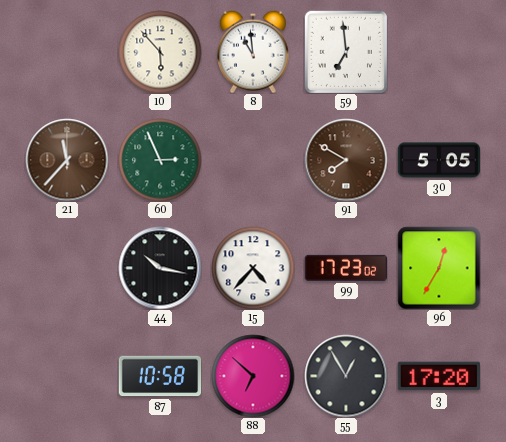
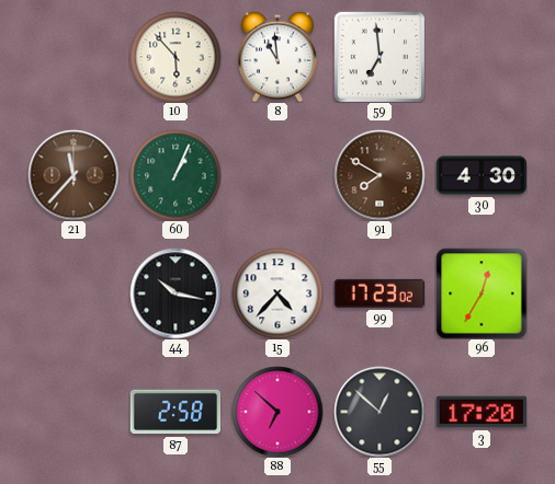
60: 2:56 -> 1:04
30: 5:05 -> 4:30
87: 10:58 -> 2:58
55: 12:55 -> 12:52
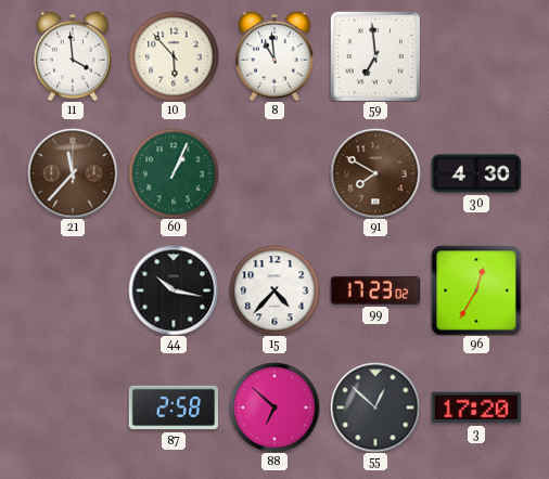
11: none -> 3:59
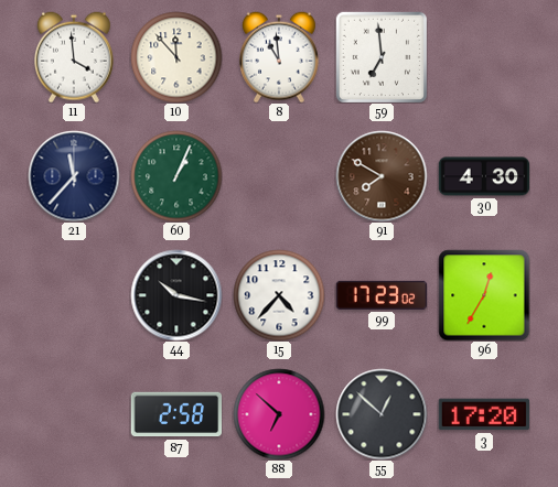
10: 5:53 -> 11:53
21 dial: brown -> navy
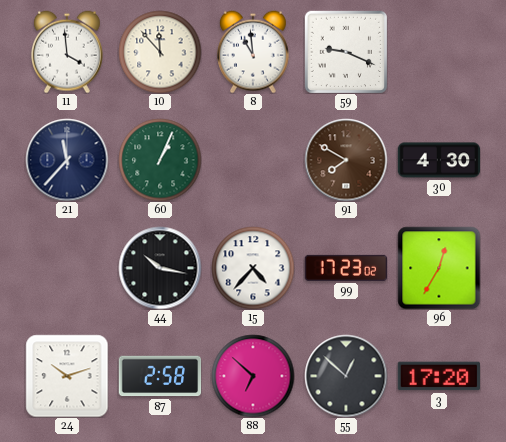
59: 6:59 -> 9:19
24: none -> 10:12
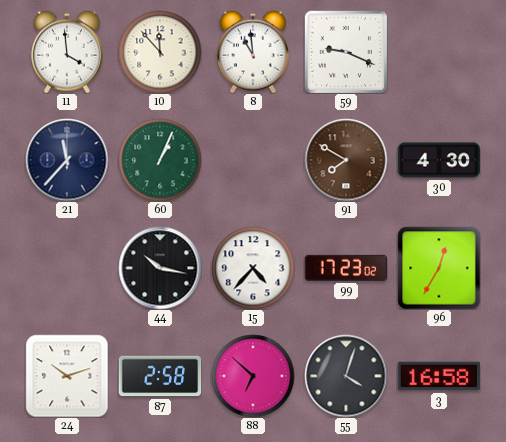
55: 12:52 -> 4:03
3: 17:20 -> 16:58
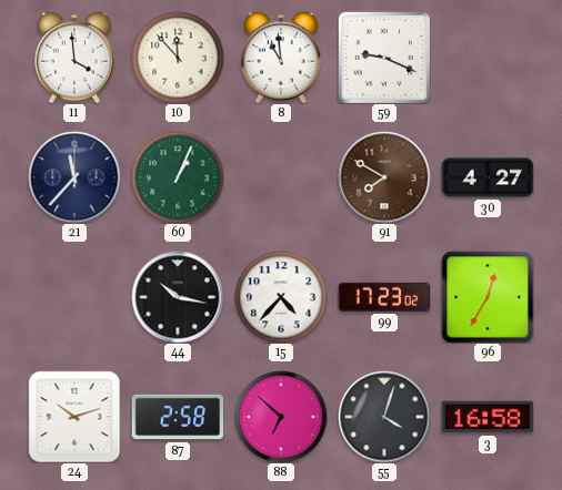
30: 4:30 -> 4:27
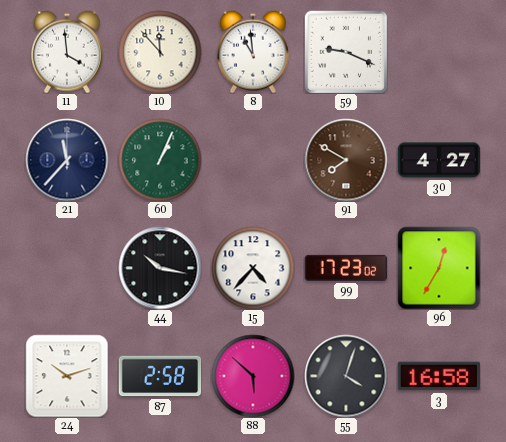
88: 6:52 -> 5:52
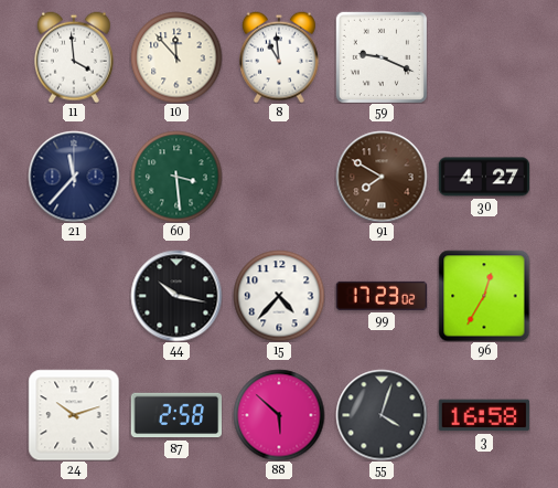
60: 1:04 -> 3:29
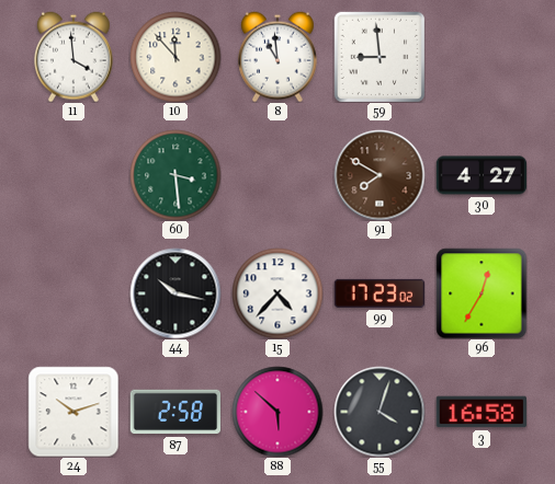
59: 9:19 -> 8:59
21: 11:37 -> none
